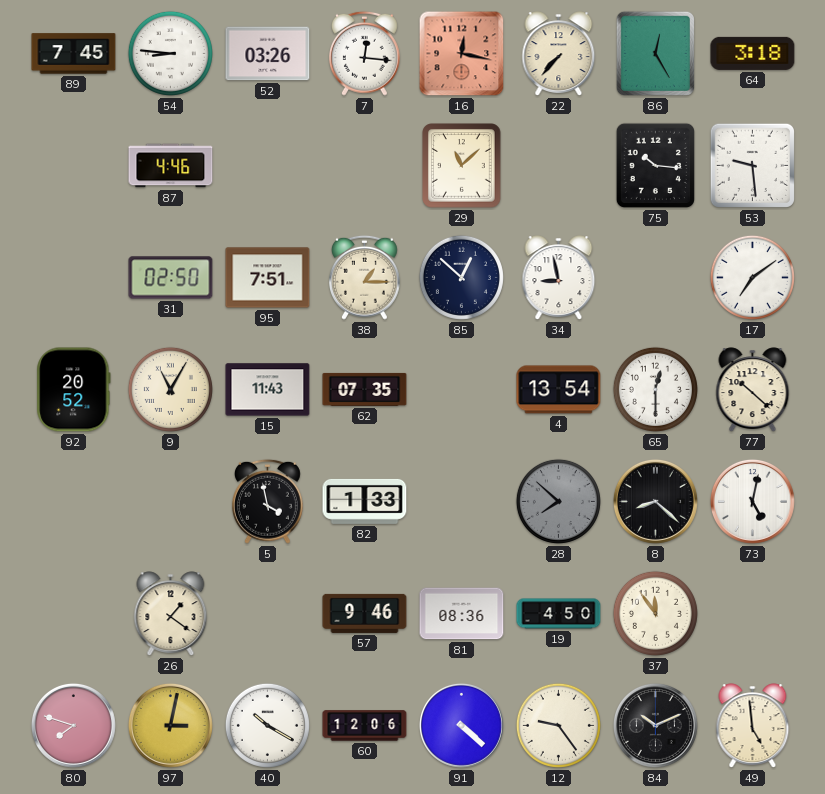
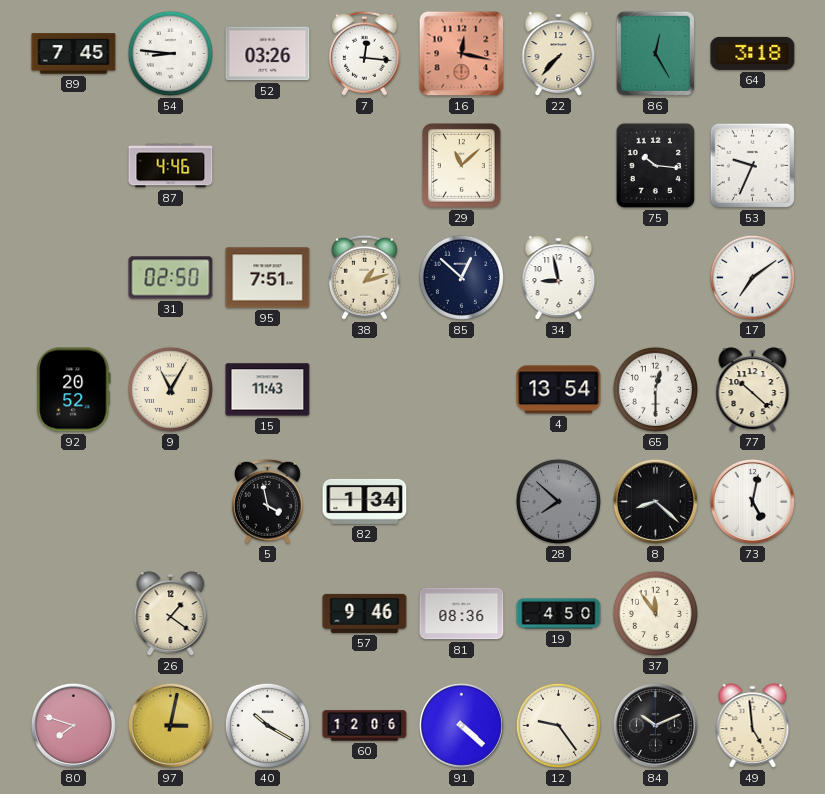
53: 9:29 -> 9:34
38: 1:15 -> 1:12
62: 07:35 -> none
82: 1:33 -> 1:34
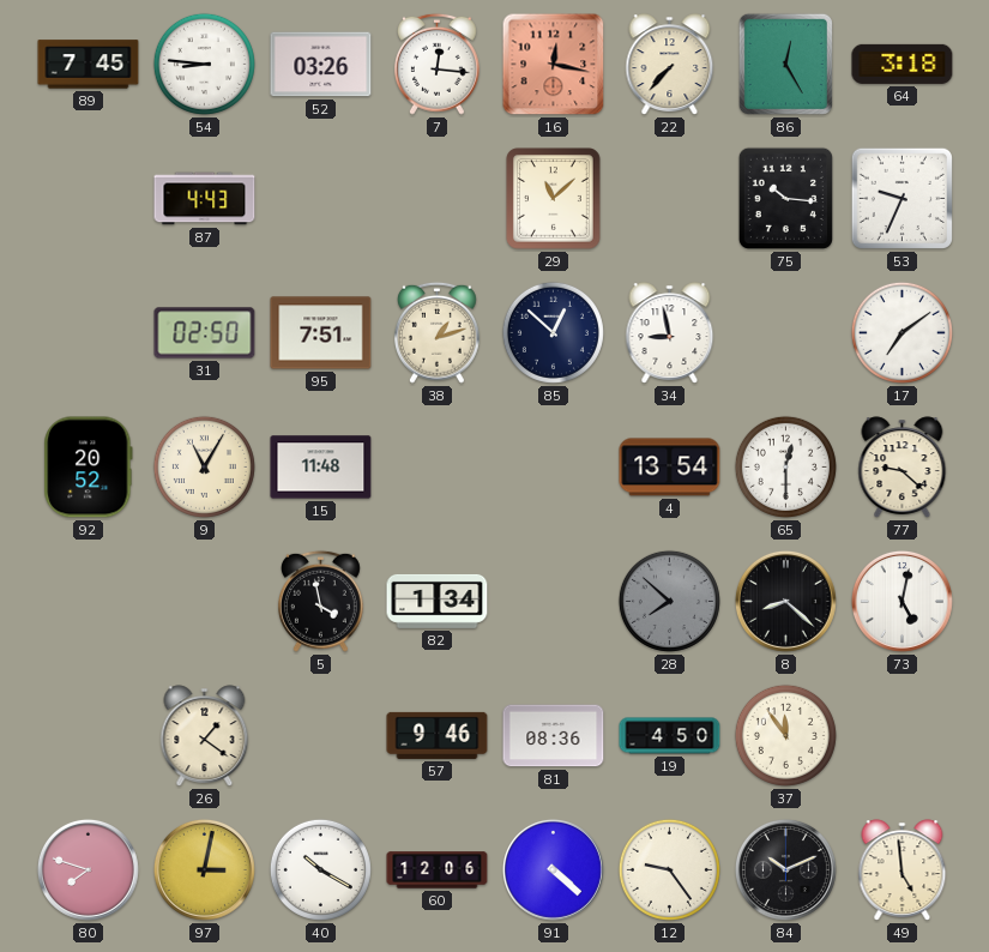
87: 4:46 -> 4:43
15: 11:43 -> 11:48
77: 10:22 -> 9:22
